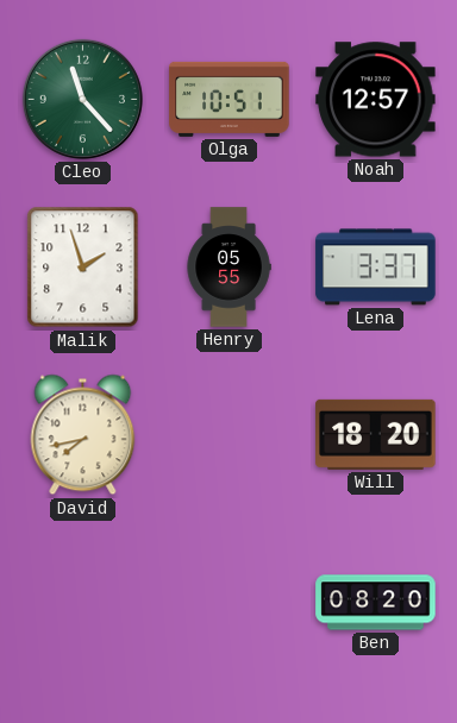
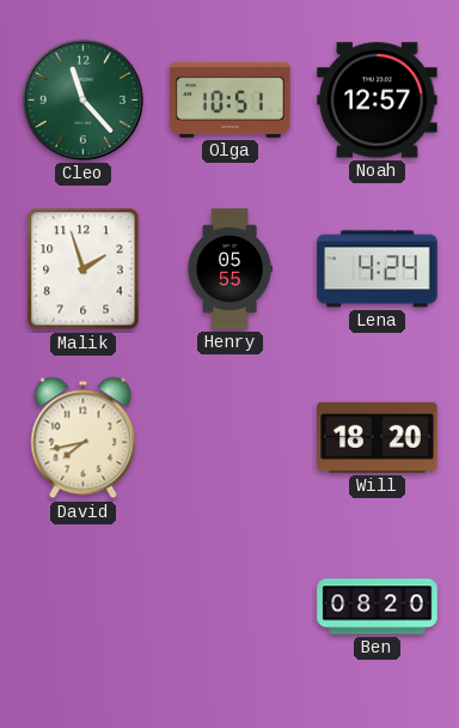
Lena: 3:37 -> 4:24
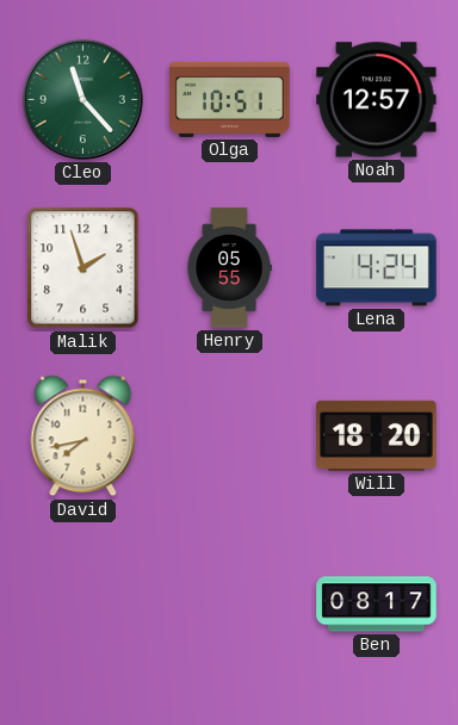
Ben: 08:20 -> 08:17
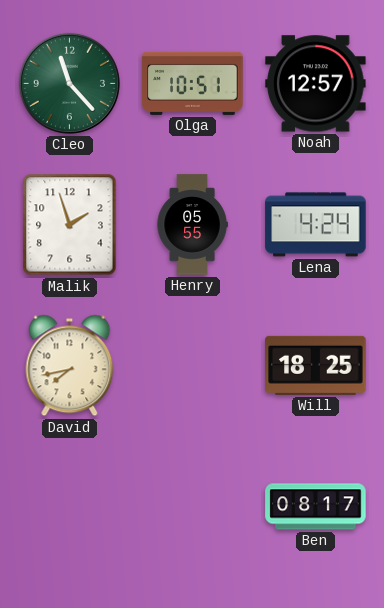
Will: 18:20 -> 18:25
